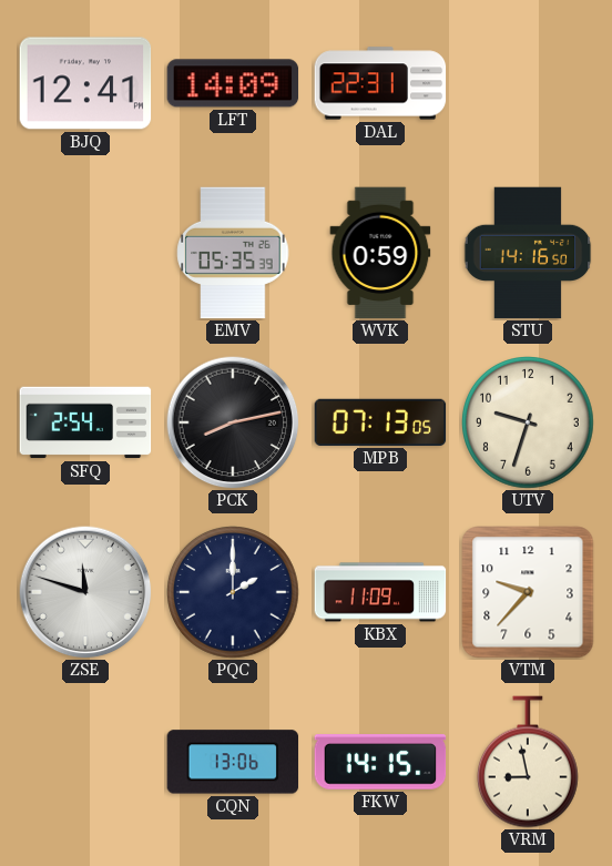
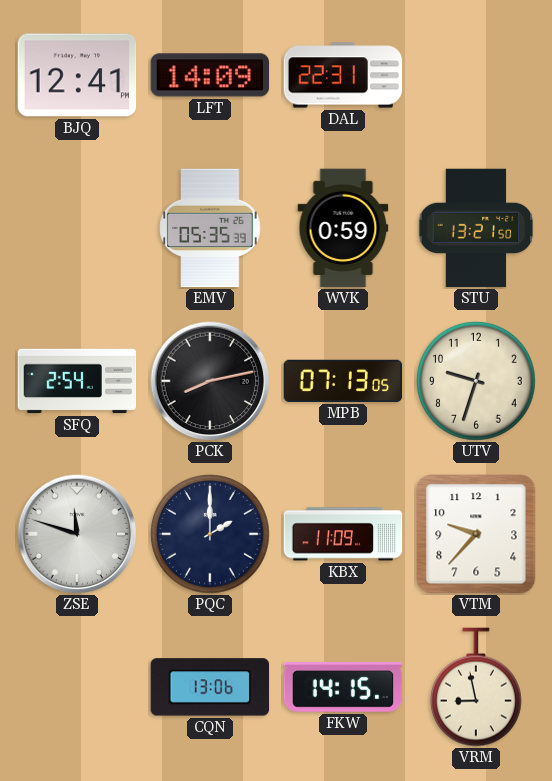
STU: 14:16 -> 13:21
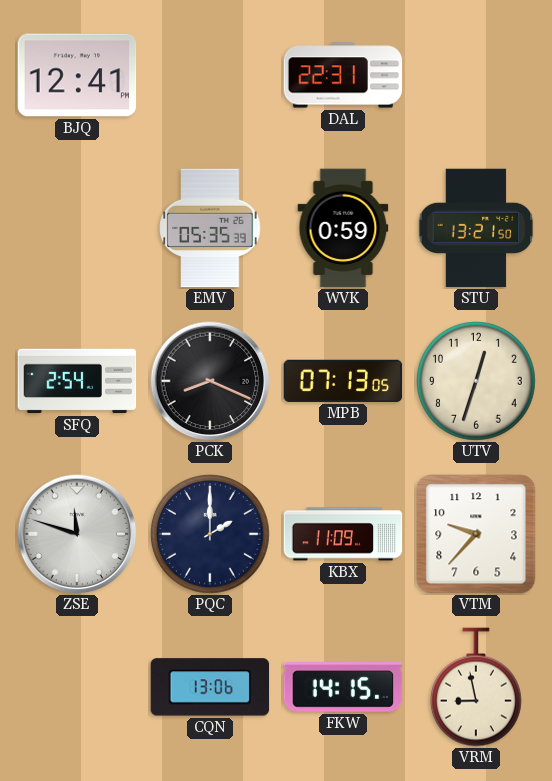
LFT: 14:09 -> none
PCK: 8:13 -> 8:19
UTV: 9:33 -> 12:33
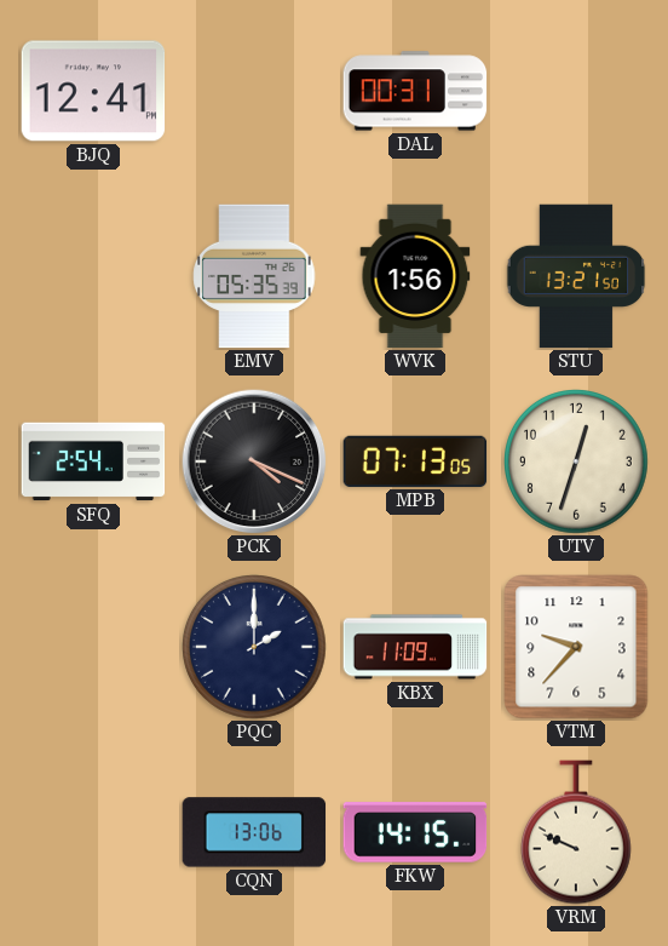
DAL: 22:31 -> 00:31
WVK: 0:59 -> 1:56
PCK: 8:19 -> 4:19
ZSE: 11:48 -> none
VRM: 8:58 -> 9:49
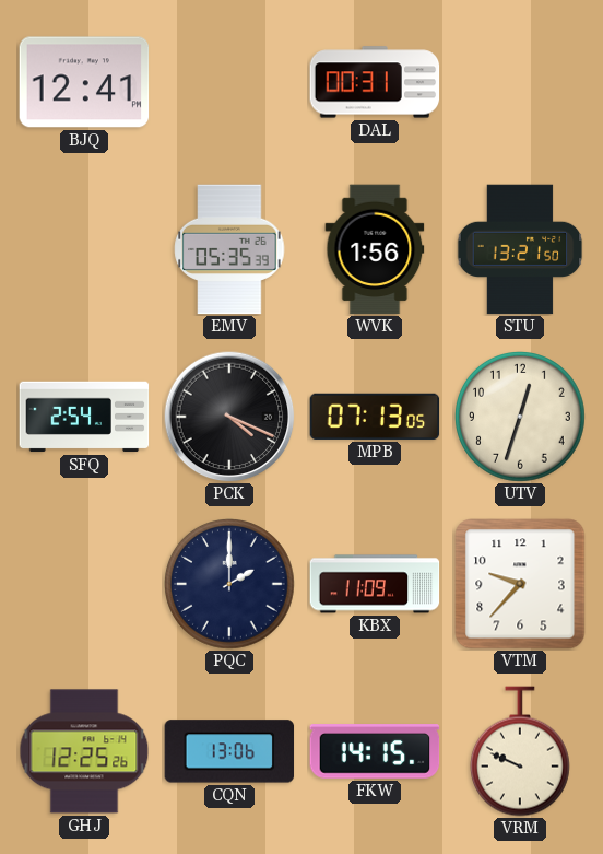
GHJ: none -> 12:25
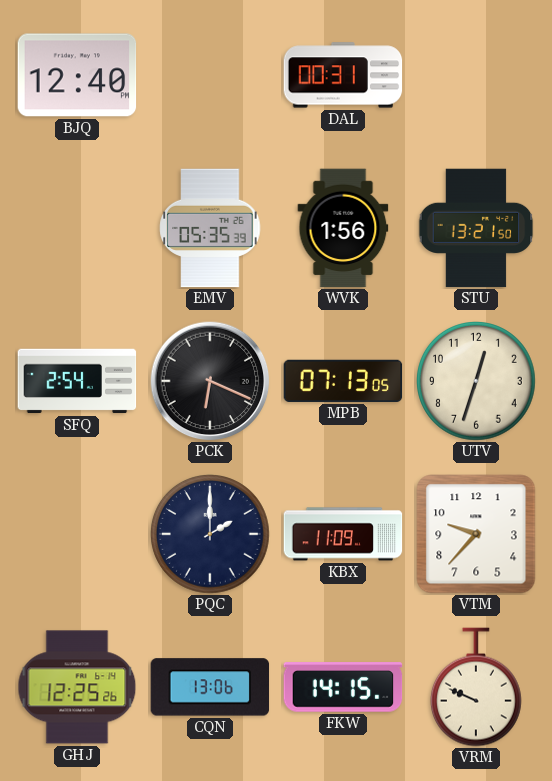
BJQ: 12:41 -> 12:40
PCK: 4:19 -> 6:19
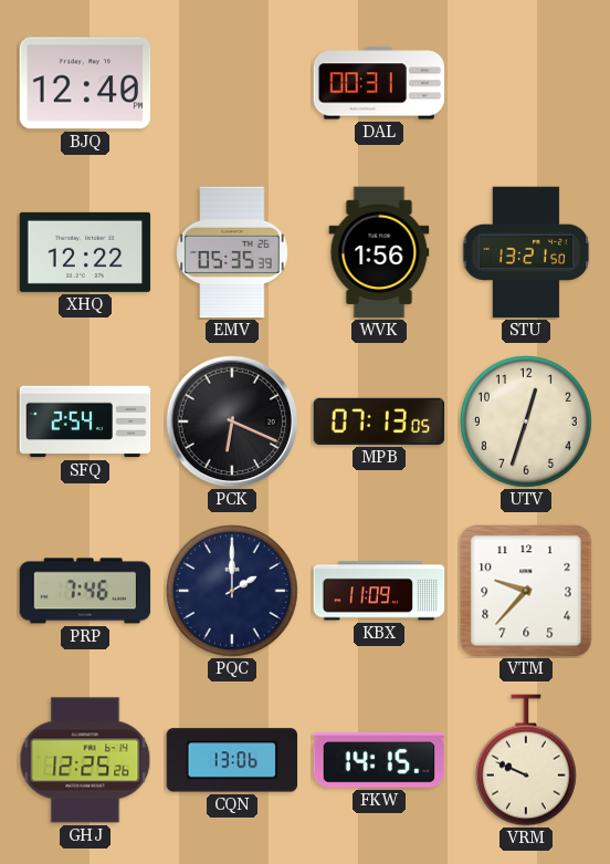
XHQ: none -> 12:22
PRP: none -> 7:46
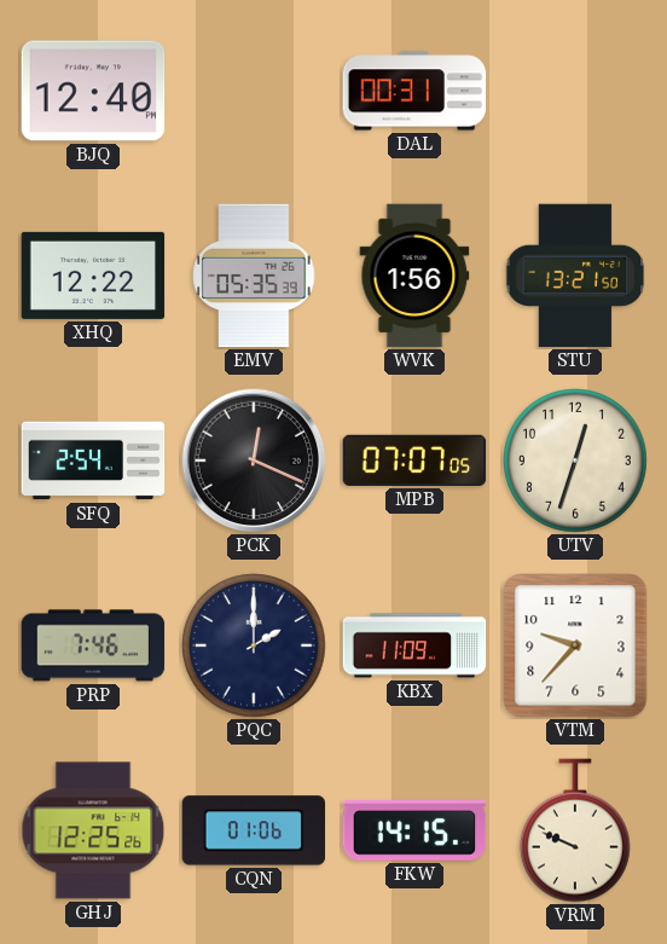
PCK: 6:19 -> 12:19
MPB: 07:13 -> 07:07
CQN: 13:06 -> 01:06
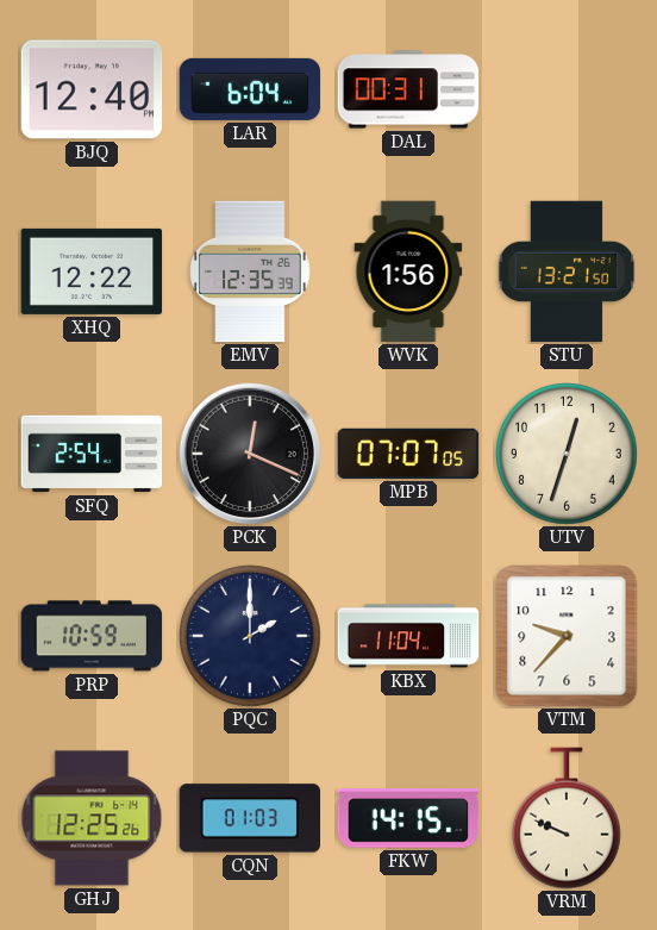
LAR: none -> 6:04
EMV: 05:35 -> 12:35
PRP: 7:46 -> 10:59
KBX: 11:09 -> 11:04
CQN: 01:06 -> 01:03
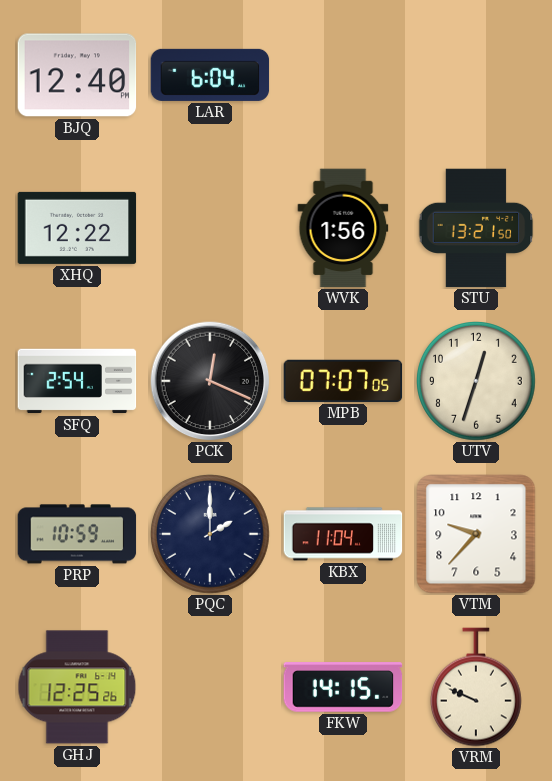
DAL: 00:31 -> none
EMV: 12:35 -> none
CQN: 01:03 -> none
